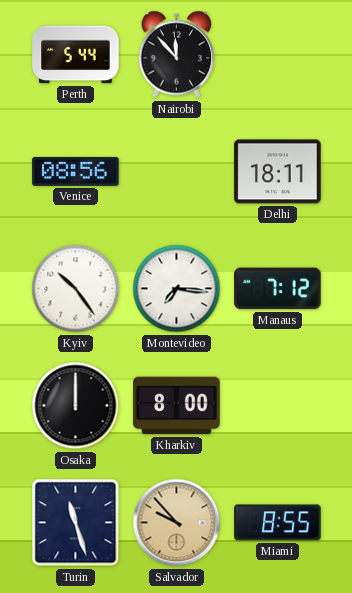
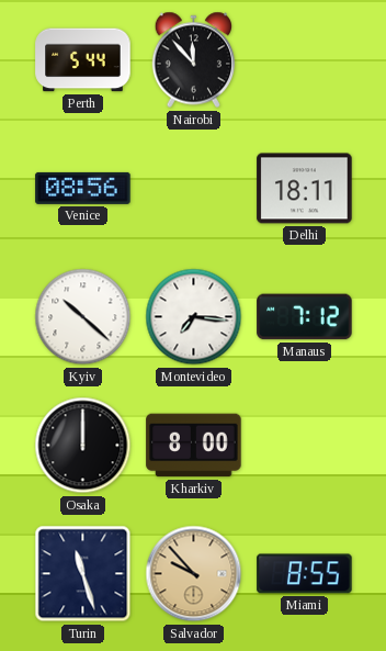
Kyiv: 10:24 -> 10:22
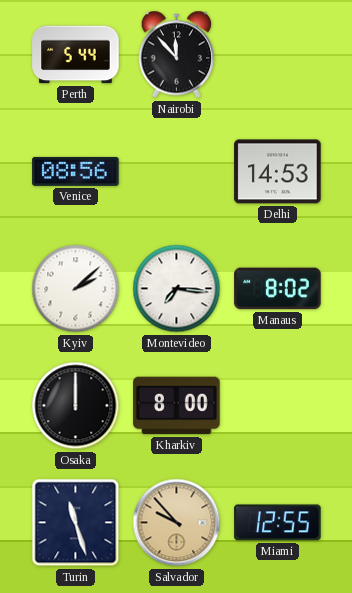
Delhi: 18:11 -> 14:53
Kyiv: 10:22 -> 2:08
Manaus: 7:12 -> 8:02
Miami: 8:55 -> 12:55
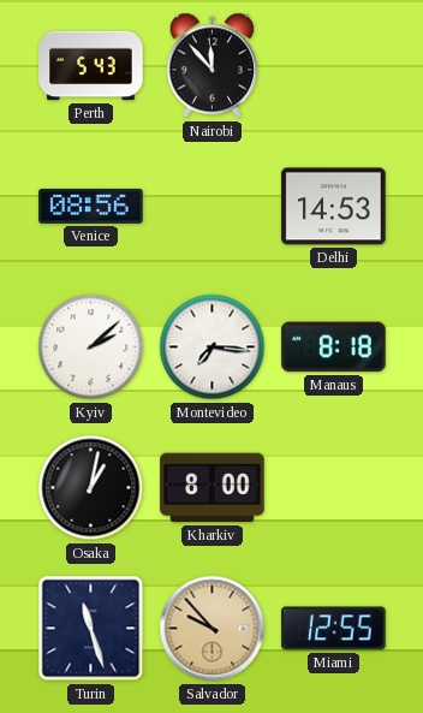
Perth: 5:44 -> 5:43
Manaus: 8:02 -> 8:18
Osaka: 12:00 -> 1:02
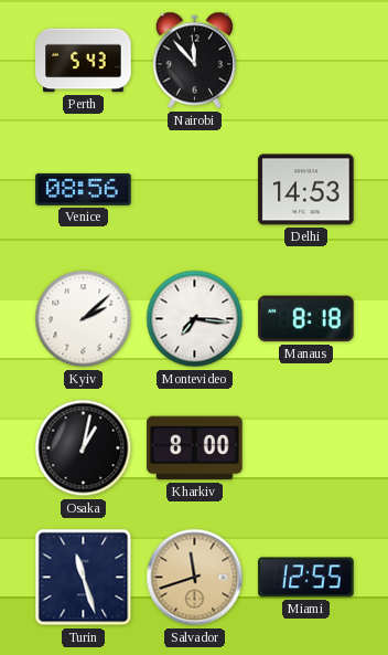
Salvador: 9:53 -> 11:42
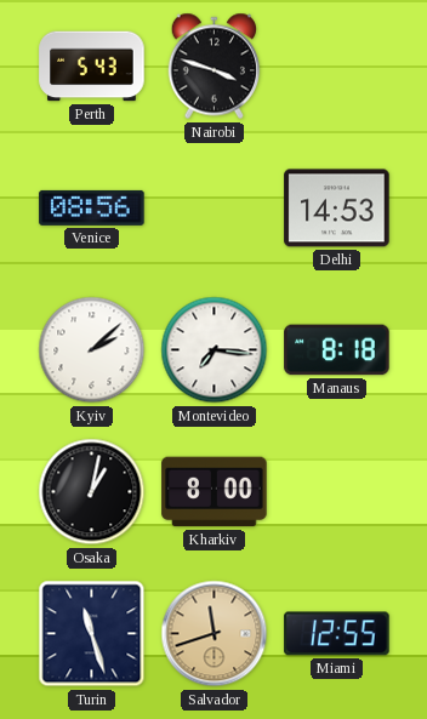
Nairobi: 11:53 -> 3:48
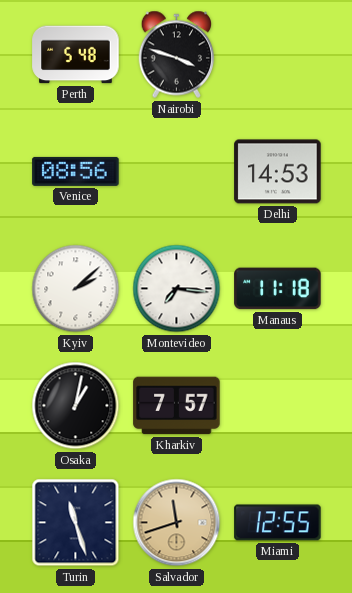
Perth: 5:43 -> 5:48
Manaus: 8:18 -> 11:18
Kharkiv: 8:00 -> 7:57
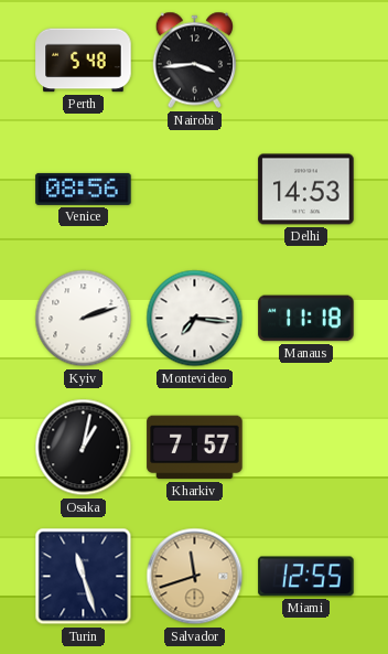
Nairobi: 3:48 -> 3:44
Kyiv: 2:08 -> 2:12
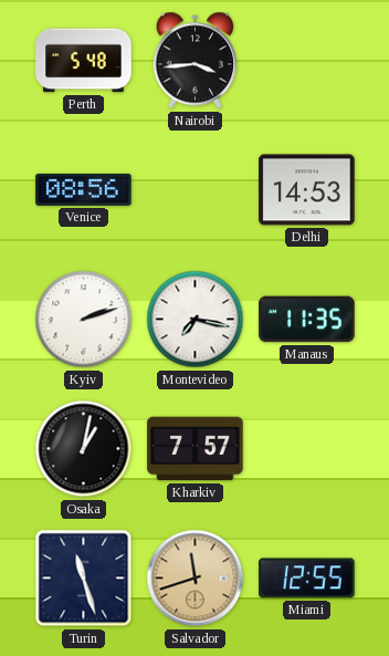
Montevideo: 7:16 -> 7:17
Manaus: 11:18 -> 11:35
